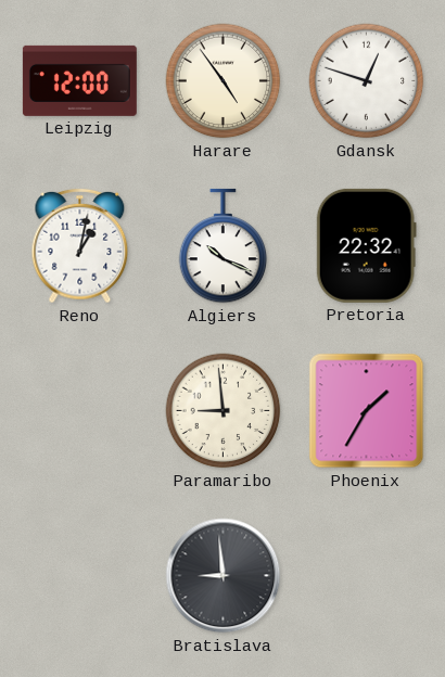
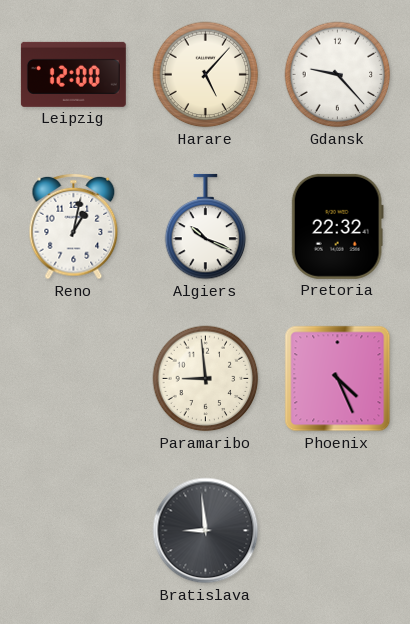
Harare: 4:54 -> 5:07
Gdansk: 12:48 -> 9:23
Phoenix: 1:35 -> 4:26
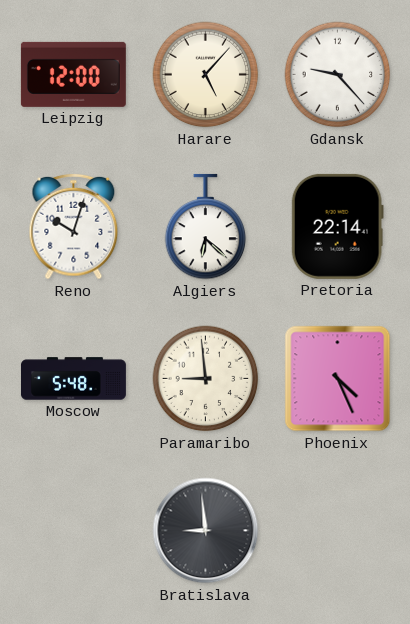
Reno: 1:02 -> 10:03
Algiers: 10:19 -> 6:22
Pretoria: 22:32 -> 22:14
Moscow: none -> 5:48
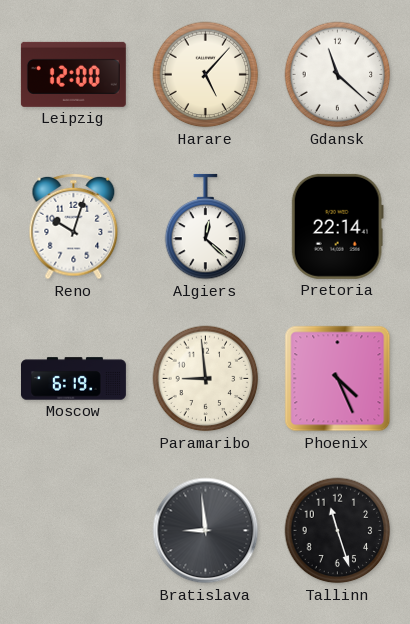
Gdansk: 9:23 -> 11:22
Algiers: 6:22 -> 12:22
Moscow: 5:48 -> 6:19
Tallinn: none -> 11:27
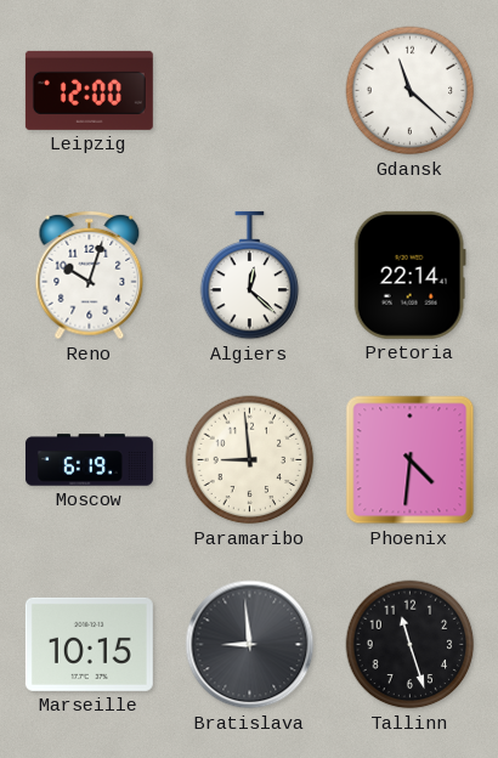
Harare: 5:07 -> none
Phoenix: 4:26 -> 4:31
Marseille: none -> 10:15
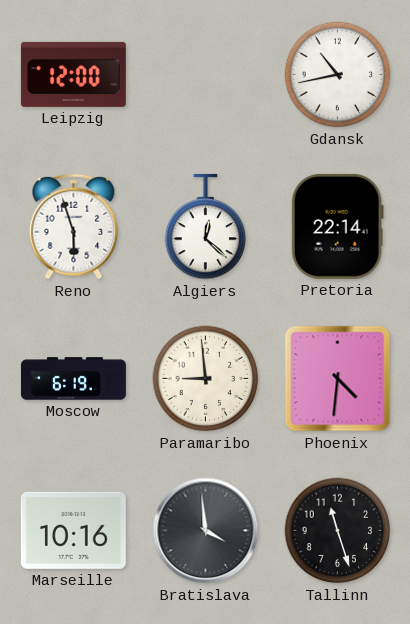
Gdansk: 11:22 -> 10:43
Reno: 10:03 -> 5:57
Marseille: 10:15 -> 10:16
Bratislava: 8:59 -> 3:59
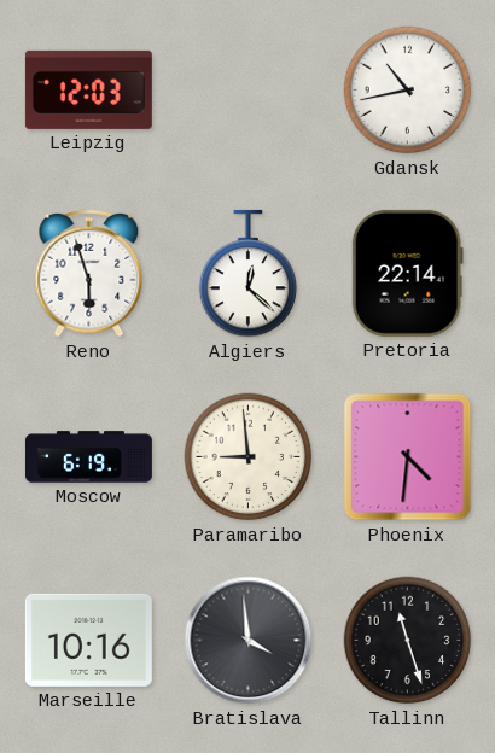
Leipzig: 12:00 -> 12:03
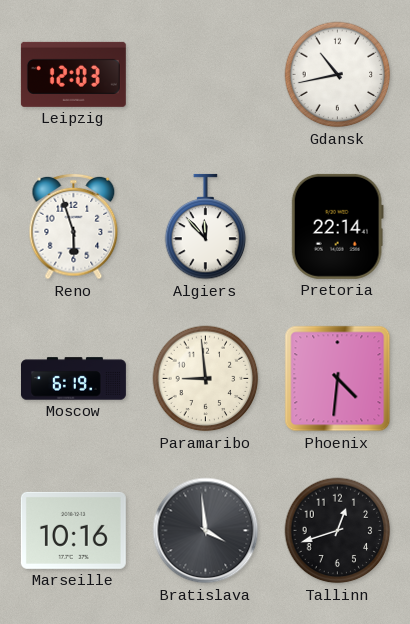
Algiers: 12:22 -> 11:53
Tallinn: 11:27 -> 12:42
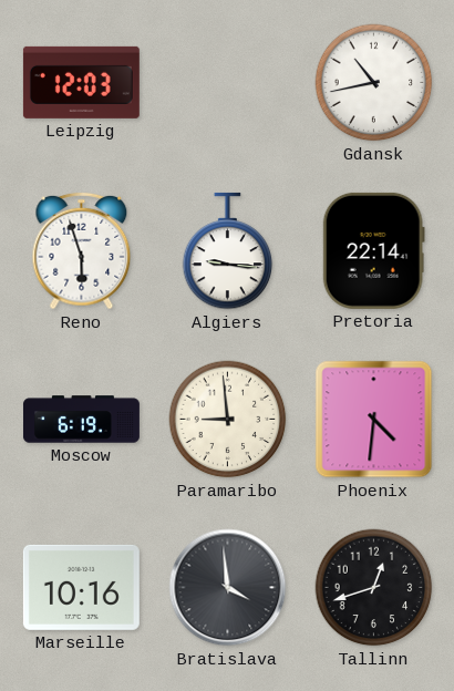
Algiers: 11:53 -> 9:16
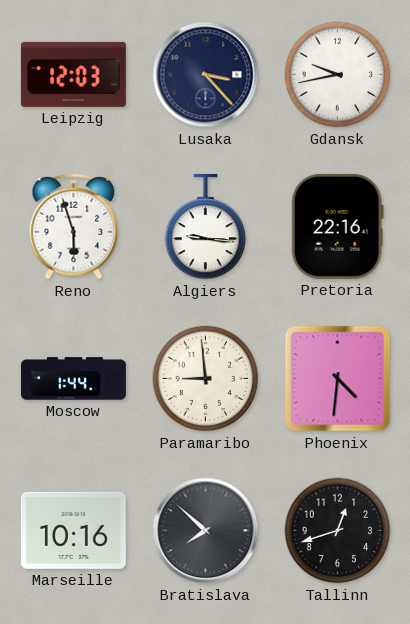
Lusaka: none -> 3:23
Gdansk: 10:43 -> 9:43
Pretoria: 22:14 -> 22:16
Moscow: 6:19 -> 1:44
Bratislava: 3:59 -> 7:52
